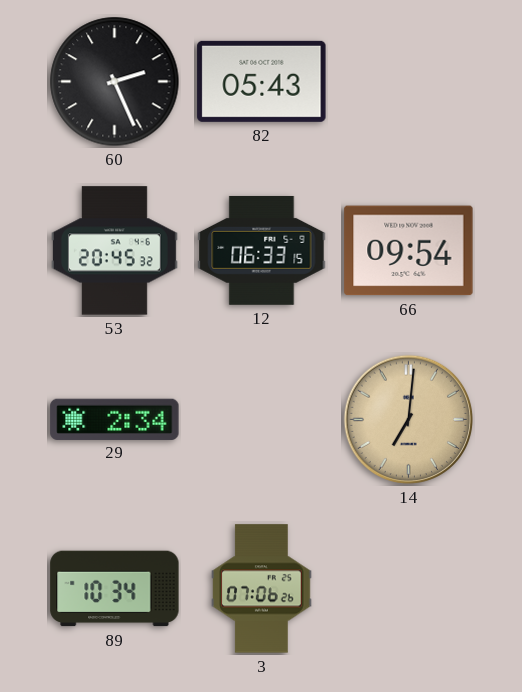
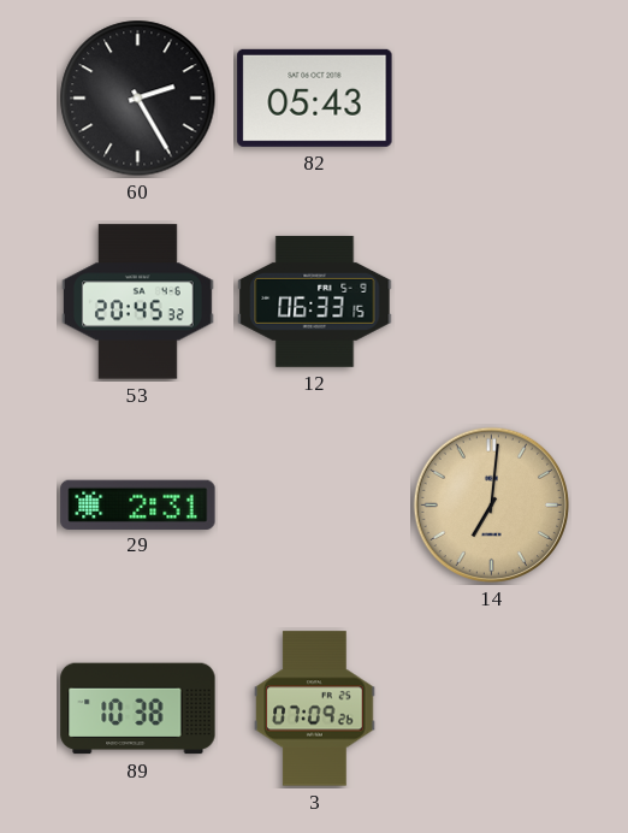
60: 2:26 -> 2:25
66: 09:54 -> none
29: 2:34 -> 2:31
89: 10:34 -> 10:38
3: 07:06 -> 07:09
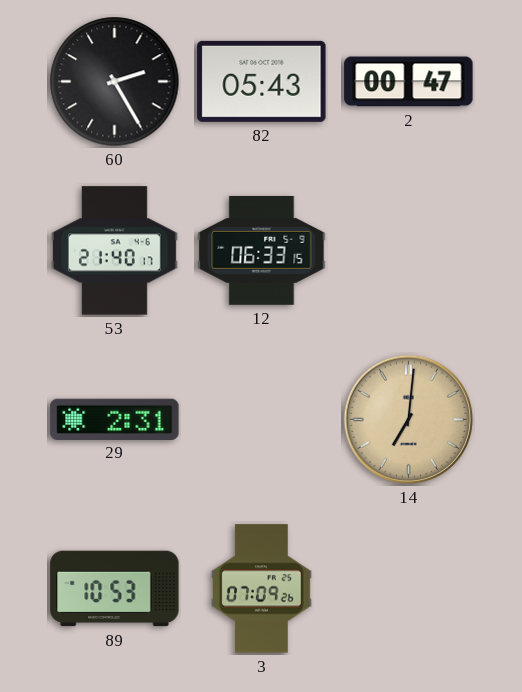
2: none -> 00:47
53: 20:45 -> 21:40
89: 10:38 -> 10:53
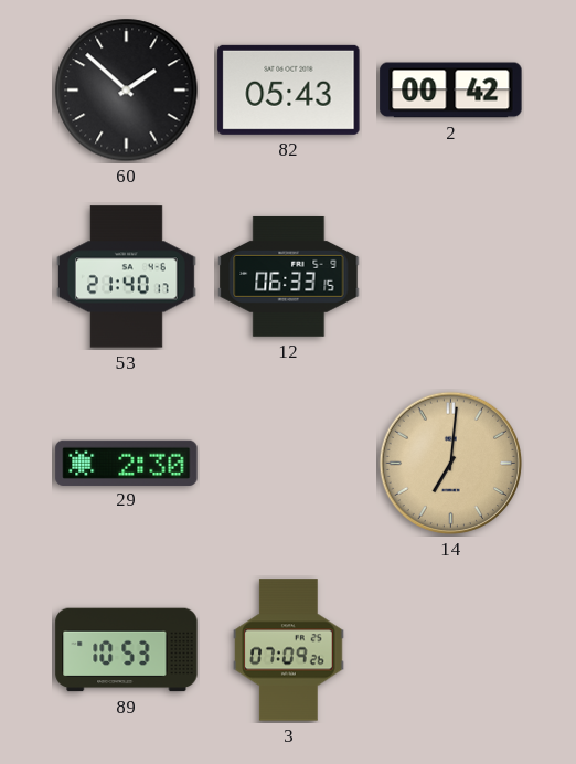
60: 2:25 -> 1:52
2: 00:47 -> 00:42
29: 2:31 -> 2:30
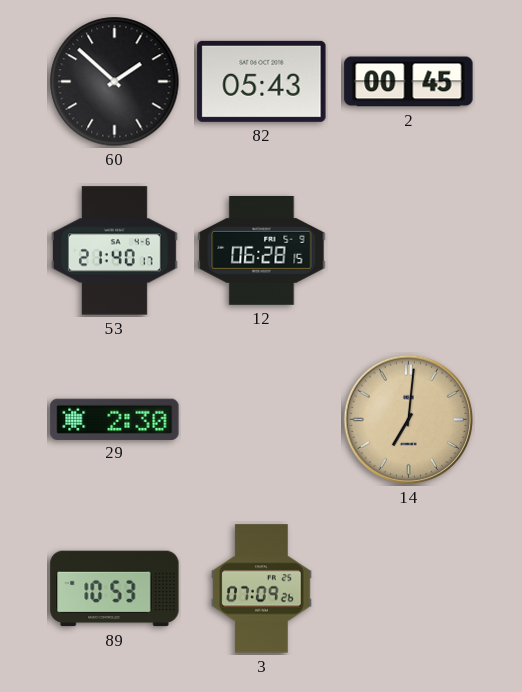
2: 00:42 -> 00:45
12: 06:33 -> 06:28
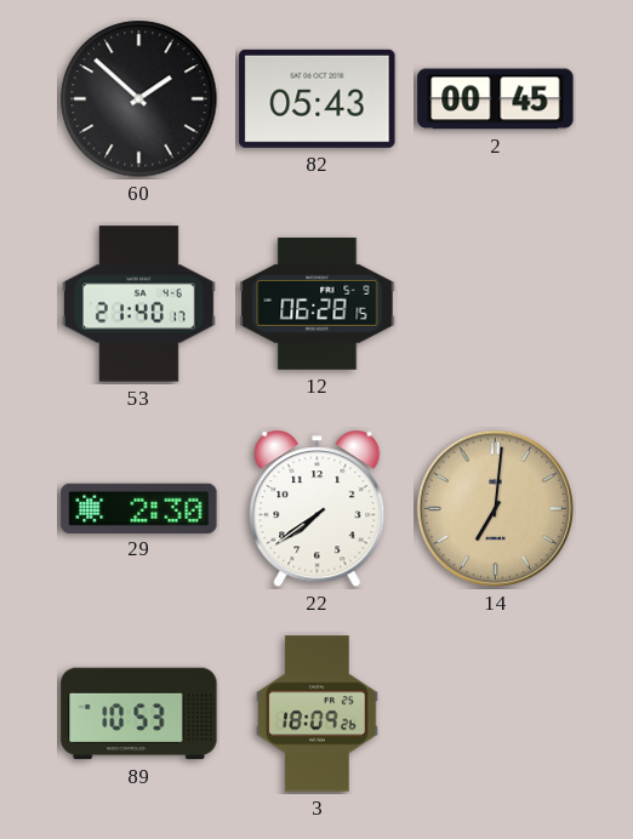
22: none -> 7:39
3: 07:09 -> 18:09
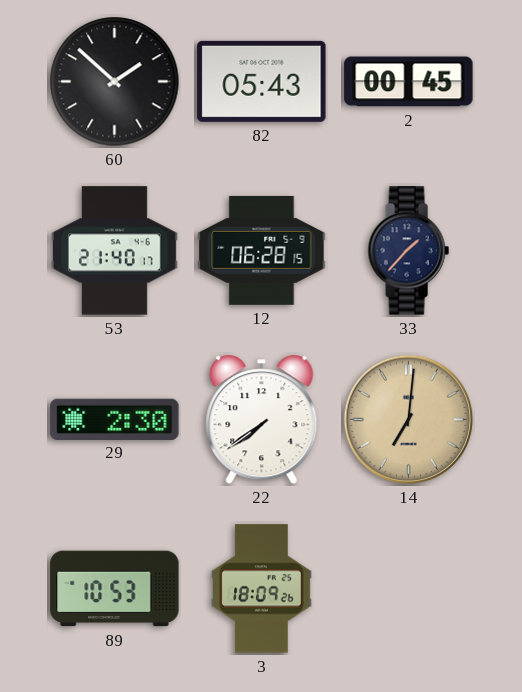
33: none -> 1:37
